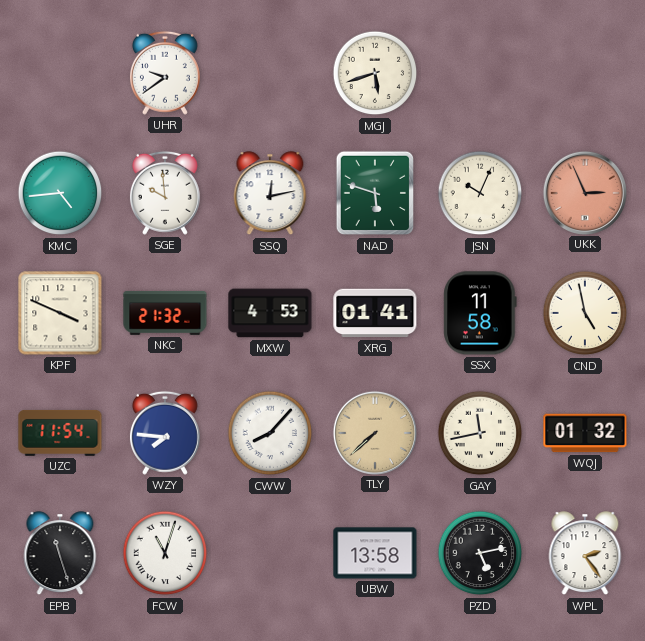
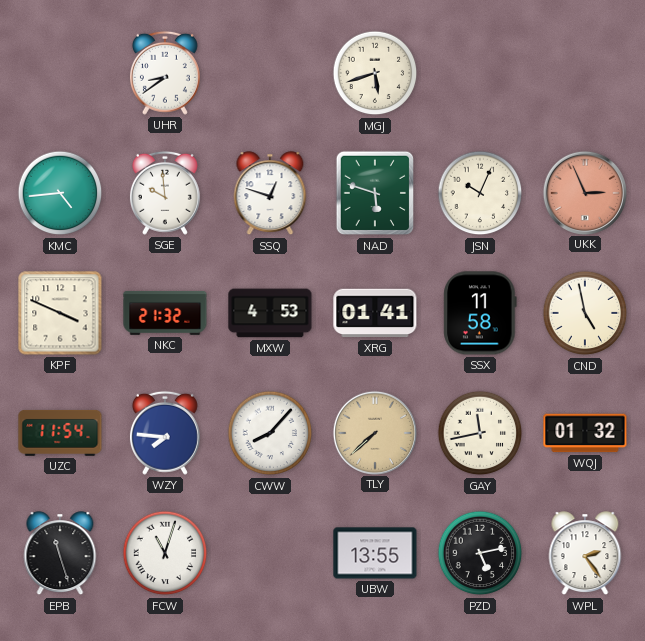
UHR: 9:39 -> 8:39
SSQ: 12:13 -> 12:48
UBW: 13:58 -> 13:55
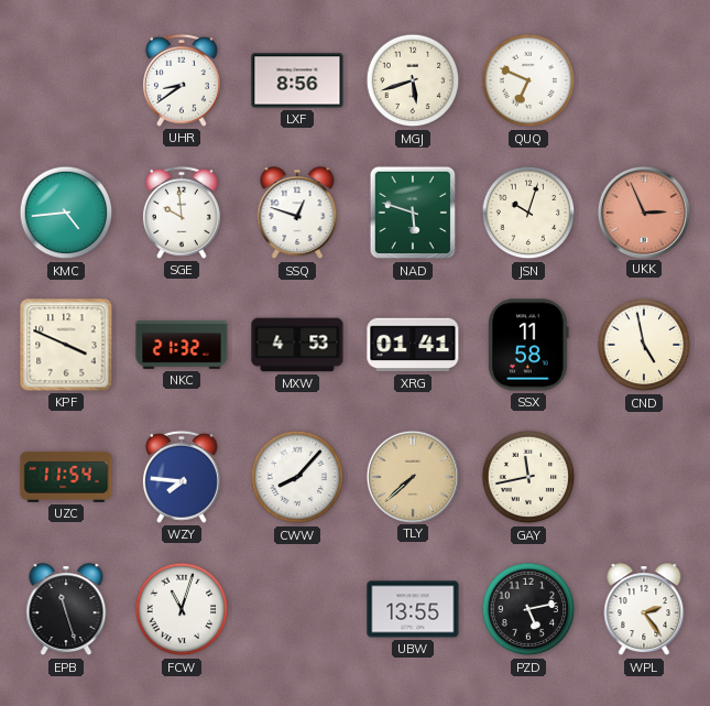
LXF: none -> 8:56
QUQ: none -> 6:49
JSN: 10:04 -> 10:03
WQJ: 01:32 -> none
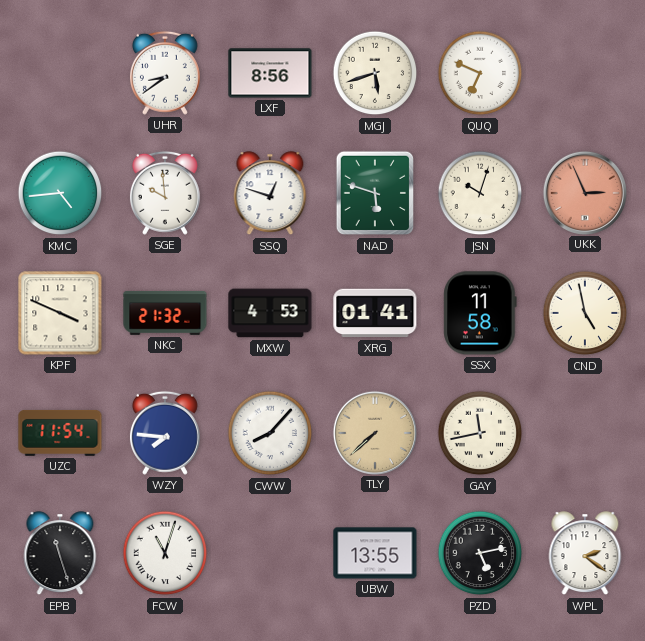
WPL: 2:24 -> 2:21
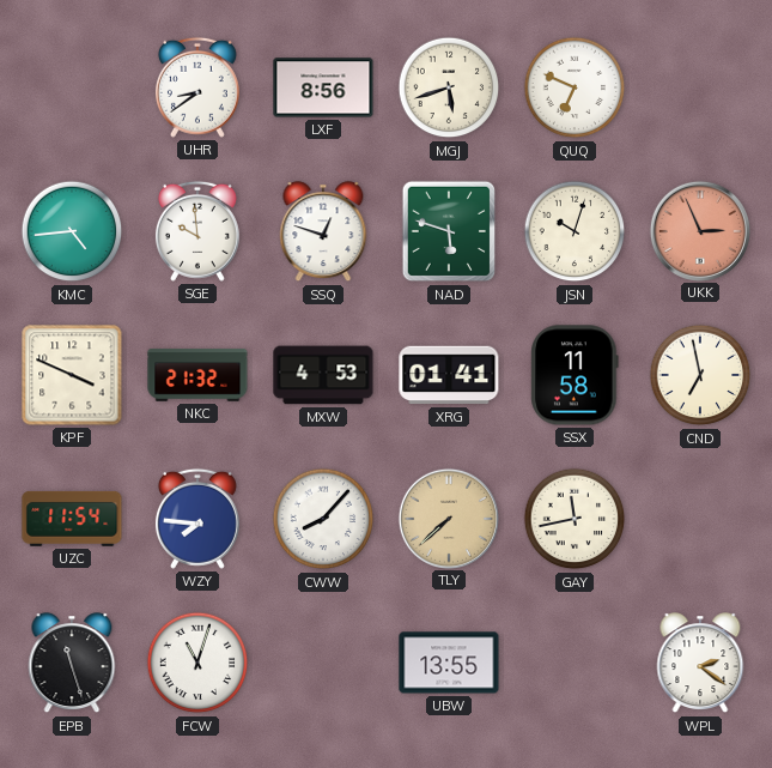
CND: 4:58 -> 6:58
PZD: 5:13 -> none
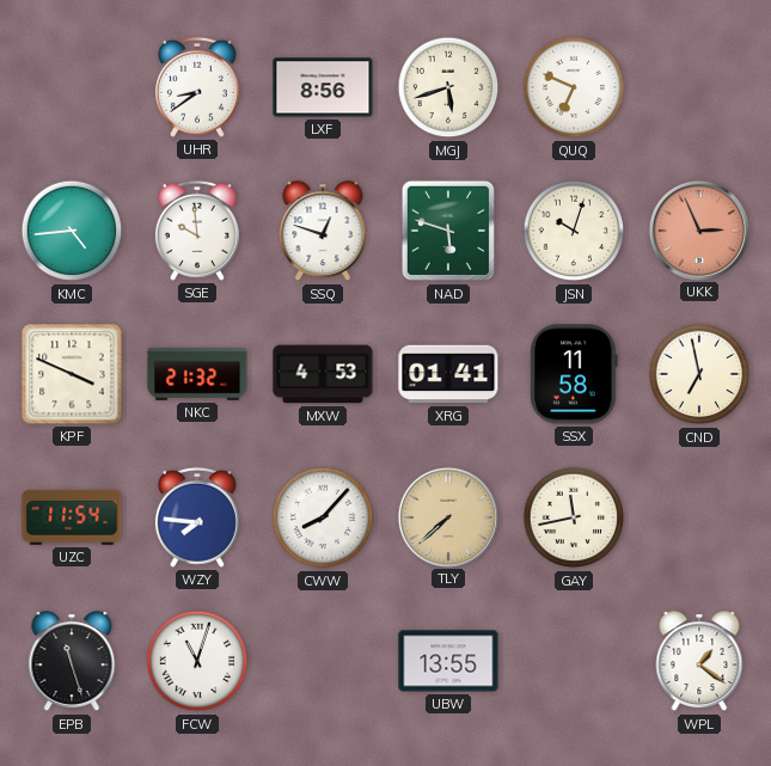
WPL: 2:21 -> 1:21
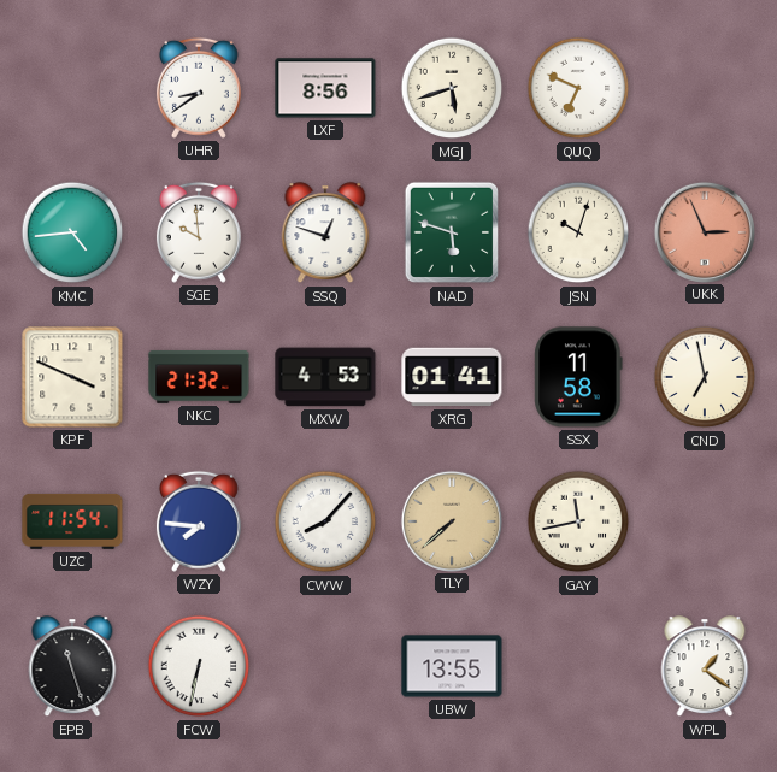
FCW: 11:03 -> 6:32
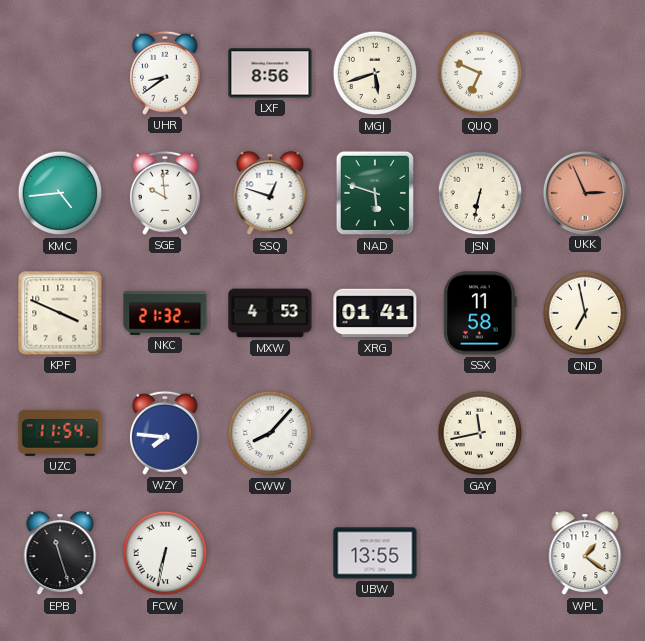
JSN: 10:03 -> 6:32
TLY: 7:38 -> none
